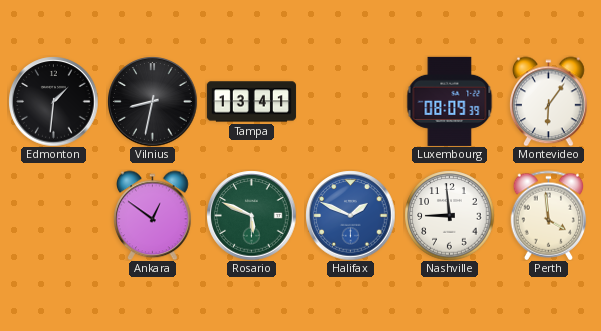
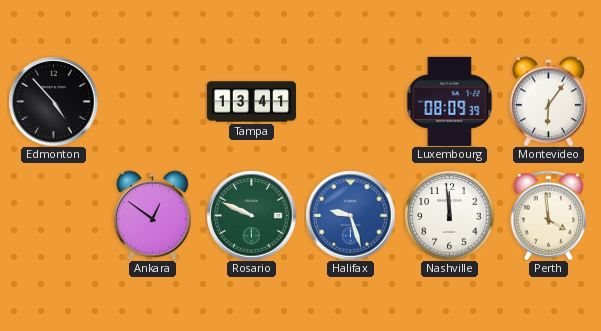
Edmonton: 1:31 -> 4:53
Vilnius: 8:32 -> none
Rosario: 5:49 -> 9:49
Halifax: 1:49 -> 9:27
Nashville: 8:59 -> 11:59
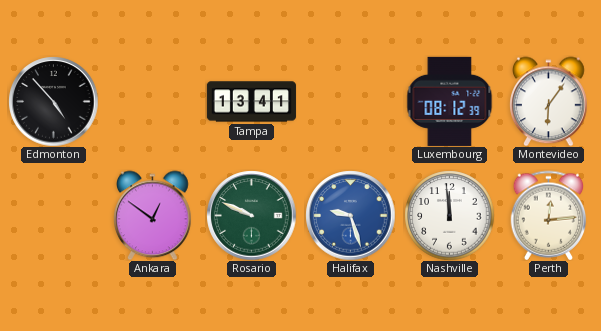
Luxembourg: 08:09 -> 08:12
Perth: 3:59 -> 12:14
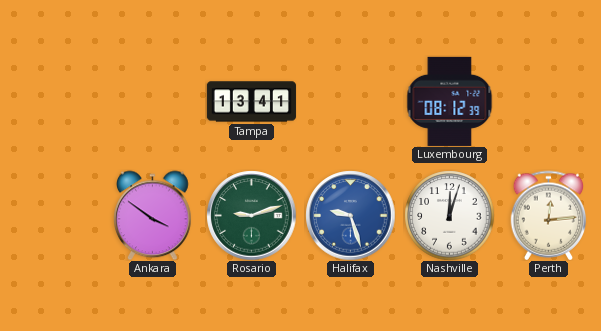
Edmonton: 4:53 -> none
Montevideo: 6:06 -> none
Ankara: 12:51 -> 3:51
Rosario: 9:49 -> 9:12
Nashville: 11:59 -> 12:03
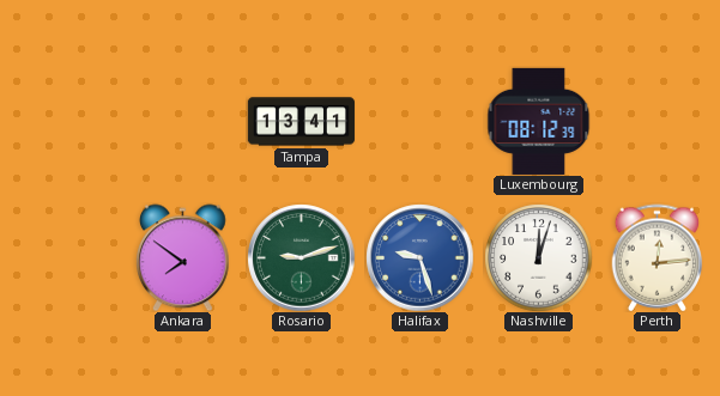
Ankara: 3:51 -> 7:51
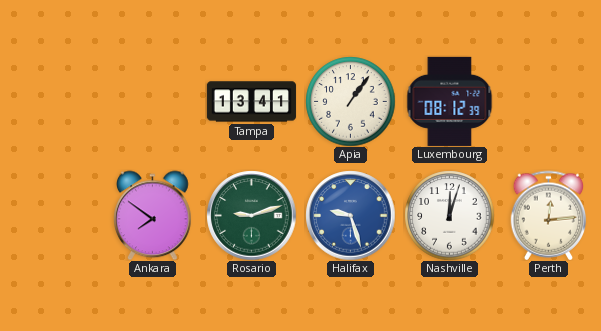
Apia: none -> 1:06
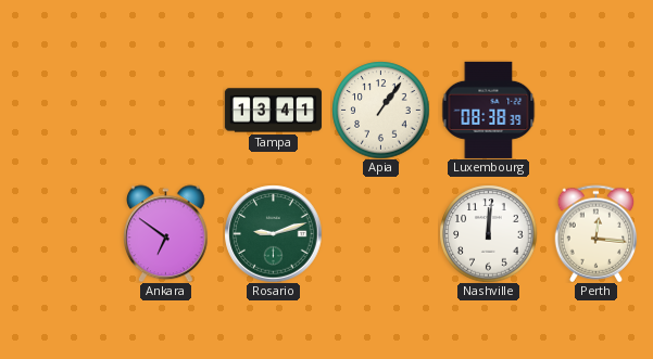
Luxembourg: 08:12 -> 08:38
Ankara: 7:51 -> 6:51
Halifax: 9:27 -> none
Nashville: 12:03 -> 12:01
Perth: 12:14 -> 12:16
